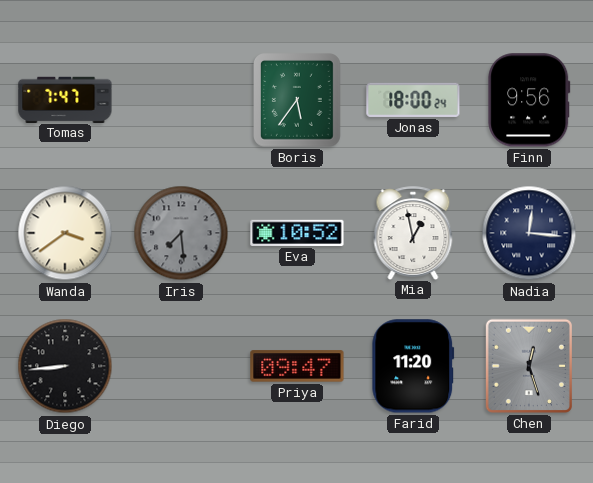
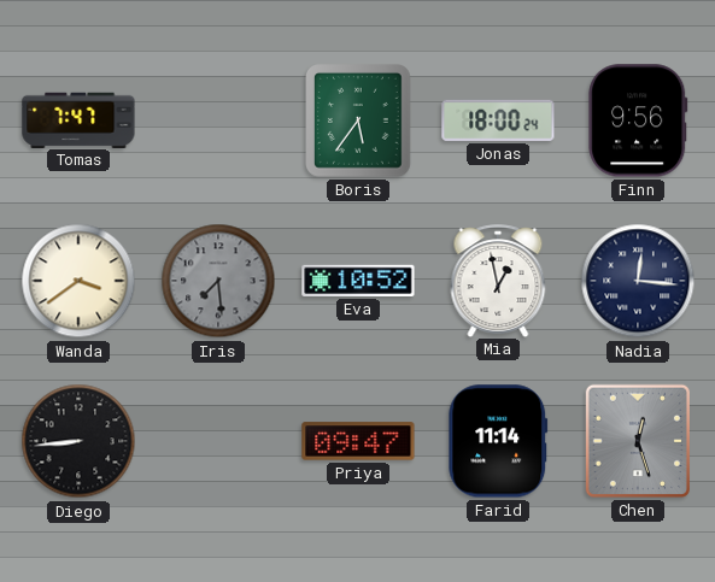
Farid: 11:20 -> 11:14
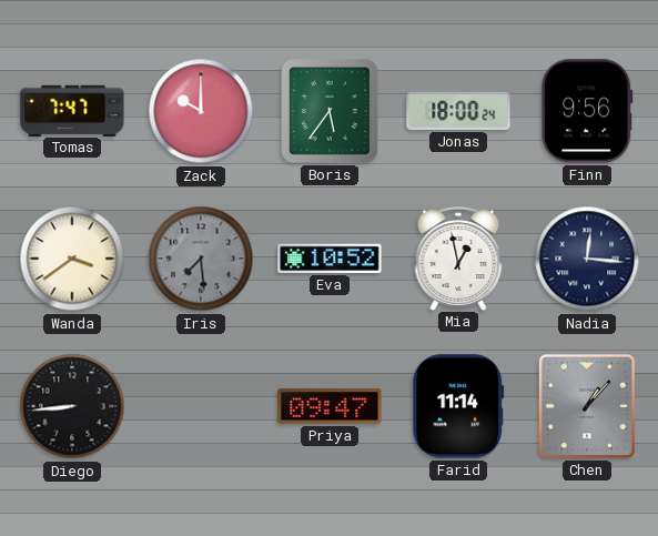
Zack: none -> 10:00
Chen: 12:27 -> 1:07
